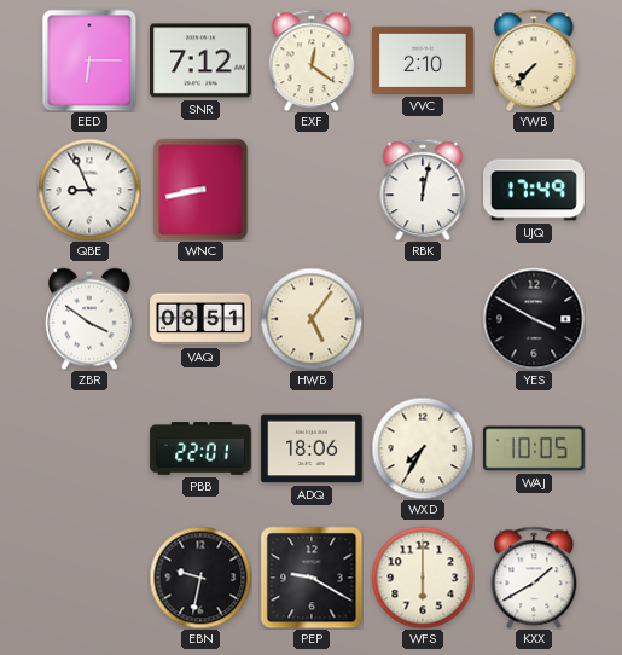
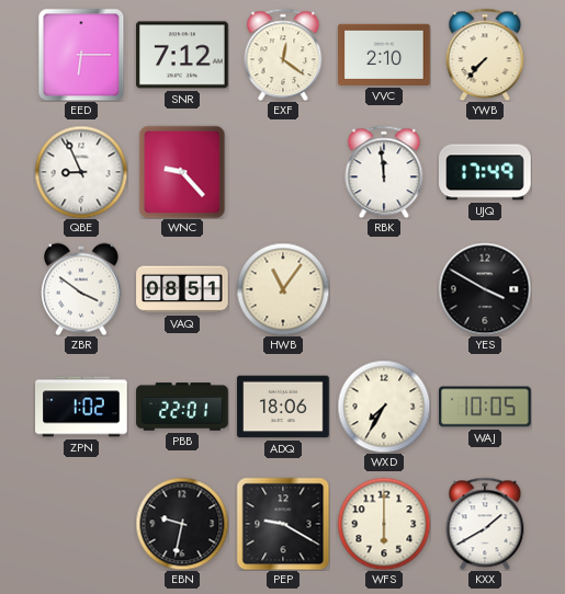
WNC: 8:43 -> 9:23
RBK: 12:02 -> 11:59
HWB: 5:06 -> 11:06
ZPN: none -> 1:02
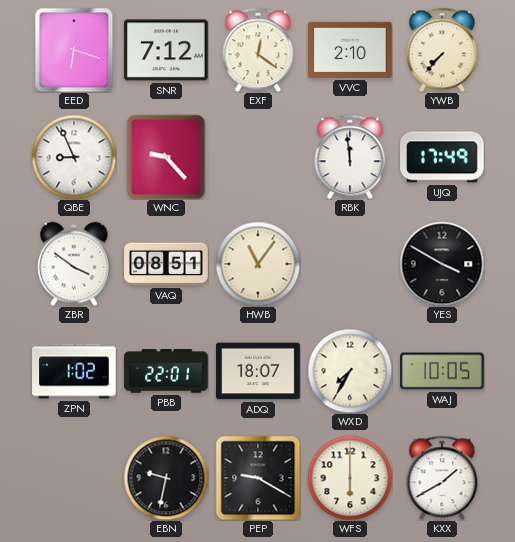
EED: 6:15 -> 6:18
ADQ: 18:06 -> 18:07
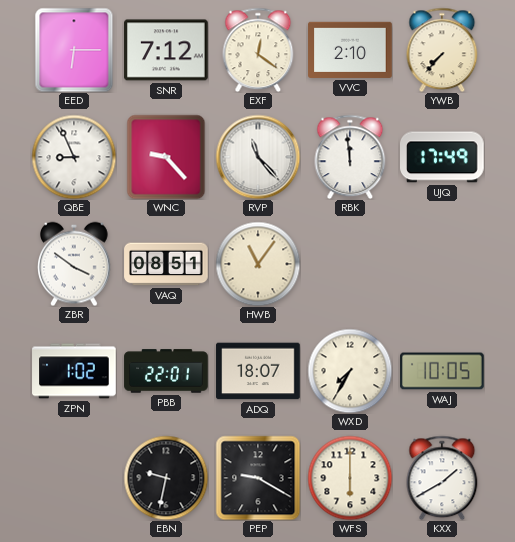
EED: 6:18 -> 6:15
RVP: none -> 11:23
YES: 3:50 -> none
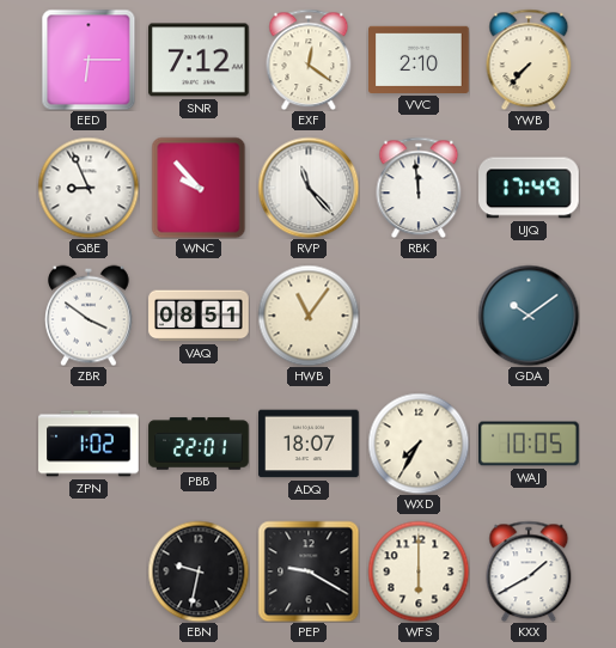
WNC: 9:23 -> 9:53
GDA: none -> 10:09
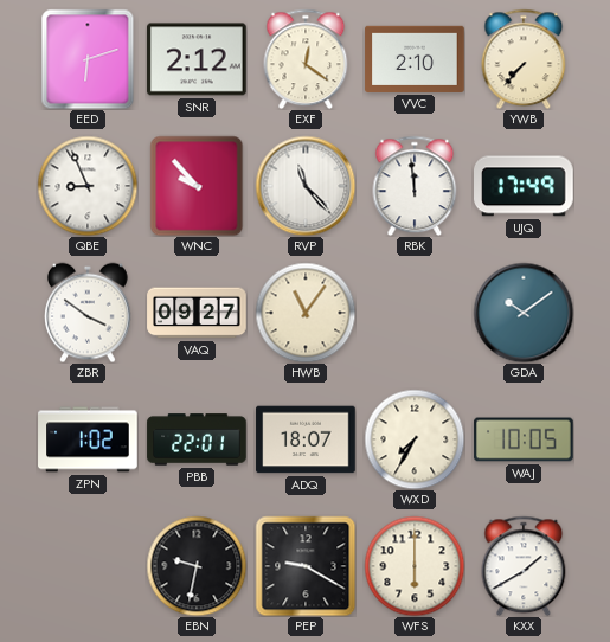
EED: 6:15 -> 6:12
SNR: 7:12 -> 2:12
VAQ: 08:51 -> 09:27
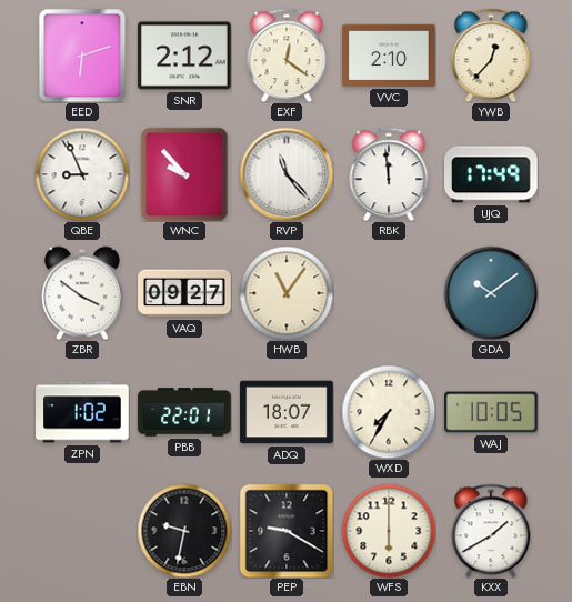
YWB: 7:37 -> 12:37
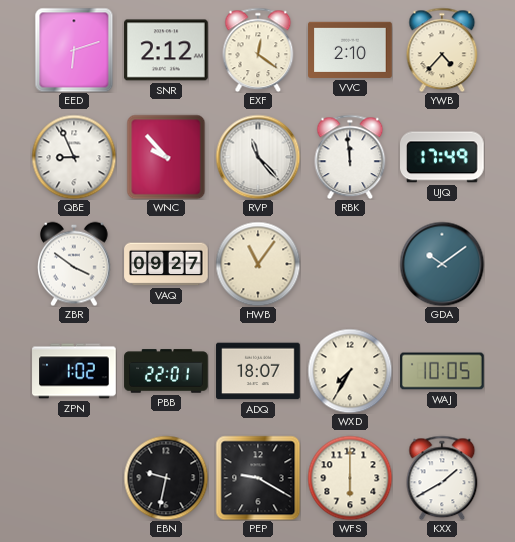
YWB: 12:37 -> 4:37
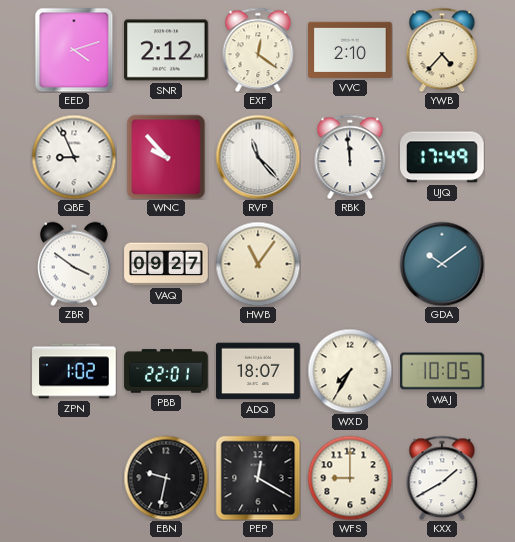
EED: 6:12 -> 4:12
PEP: 9:20 -> 12:20
WFS: 6:00 -> 9:00
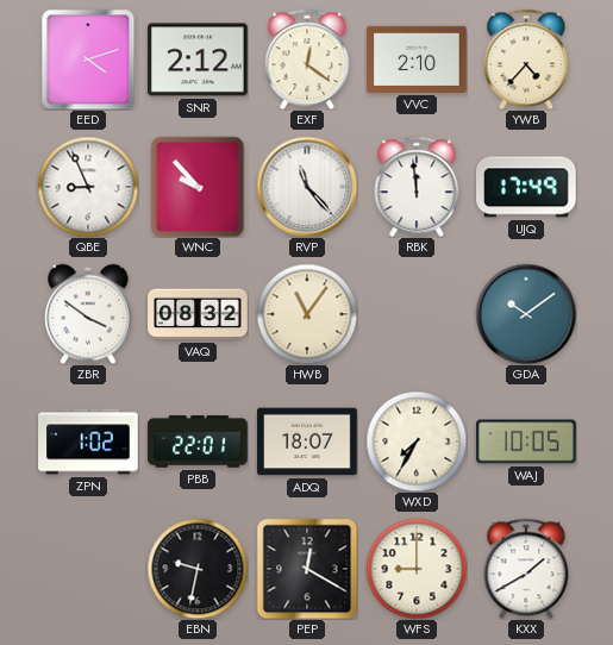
VAQ: 09:27 -> 08:32
